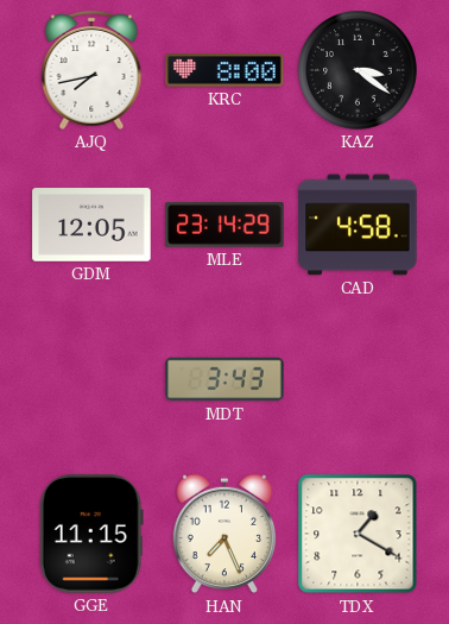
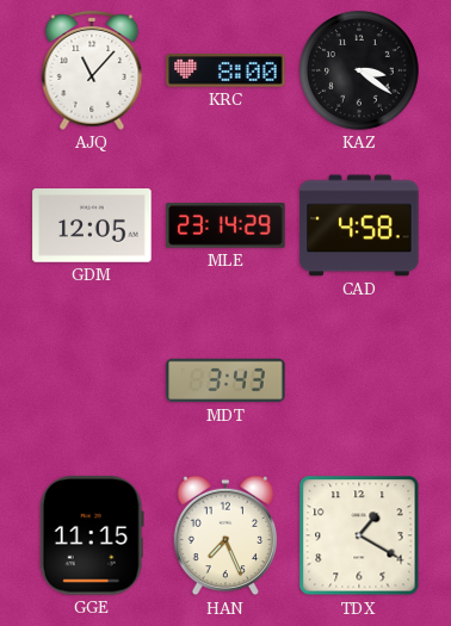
AJQ: 7:43 -> 11:07
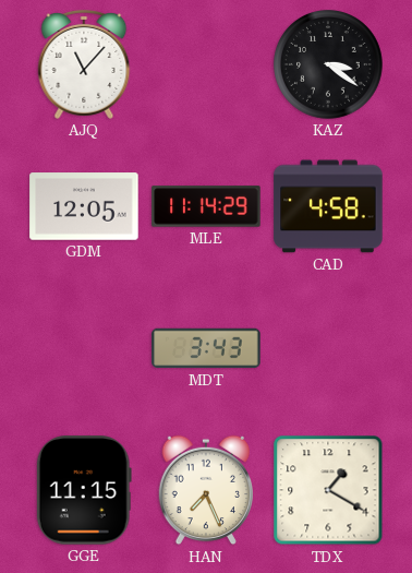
KRC: 8:00 -> none
MLE: 23:14 -> 11:14
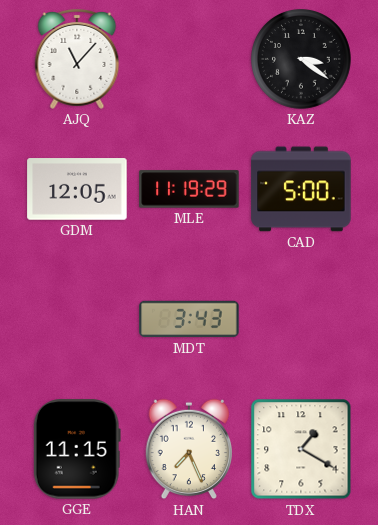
MLE: 11:14 -> 11:19
CAD: 4:58 -> 5:00
